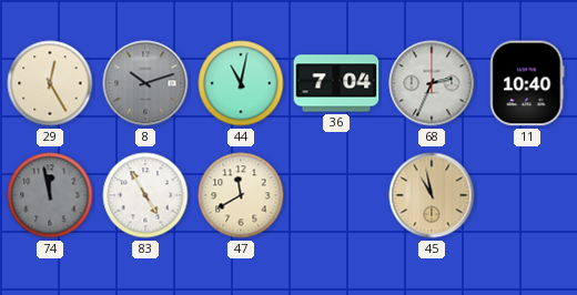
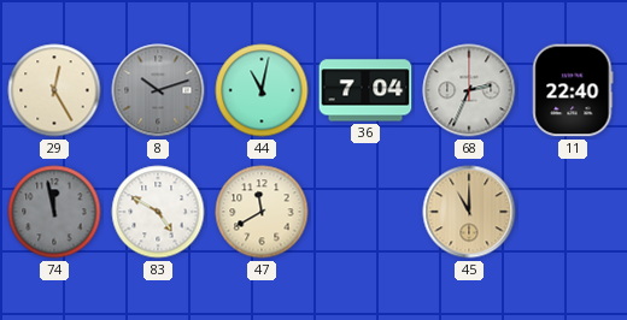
11: 10:40 -> 22:40
83: 4:55 -> 4:50
45: 10:58 -> 11:00
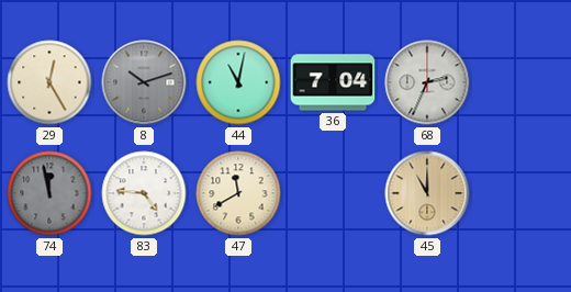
11: 22:40 -> none
83: 4:50 -> 4:46
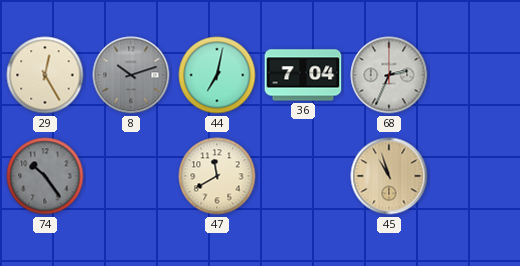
44: 11:02 -> 7:02
74: 11:58 -> 10:24
83: 4:46 -> none
45: 11:00 -> 10:57
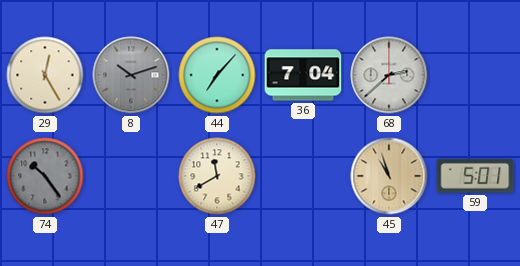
44: 7:02 -> 7:07
68: 2:34 -> 2:38
59: none -> 5:01
